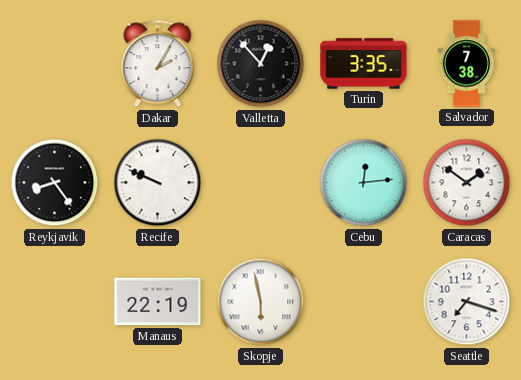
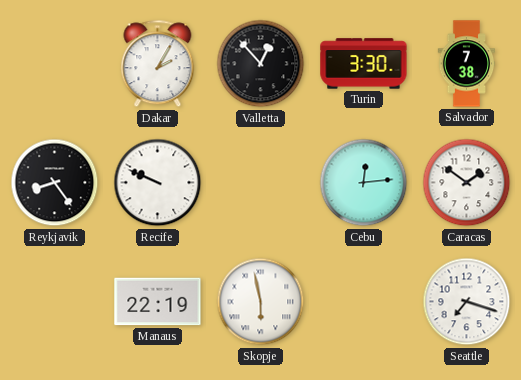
Turin: 3:35 -> 3:30
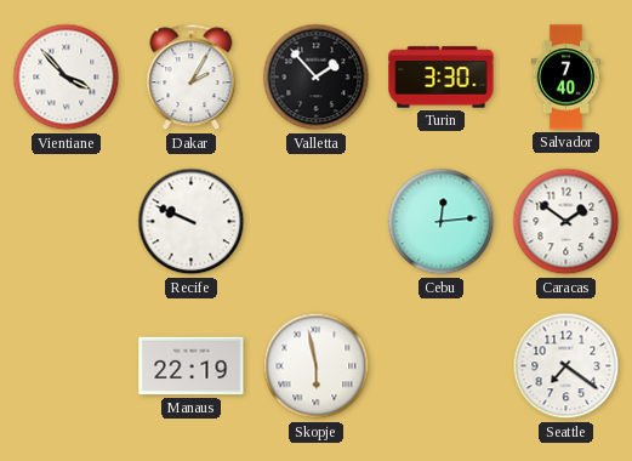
Vientiane: none -> 3:53
Valletta: 12:53 -> 1:53
Salvador: 7:38 -> 7:40
Reykjavik: 8:24 -> none
Seattle: 7:18 -> 7:21
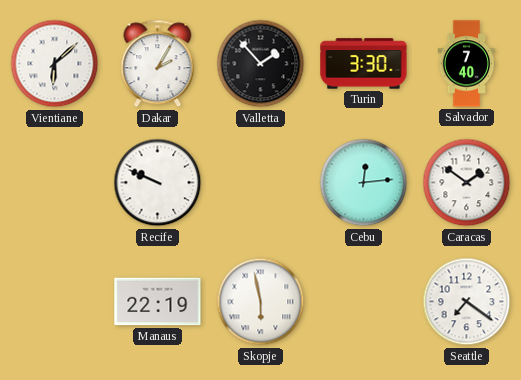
Vientiane: 3:53 -> 6:08
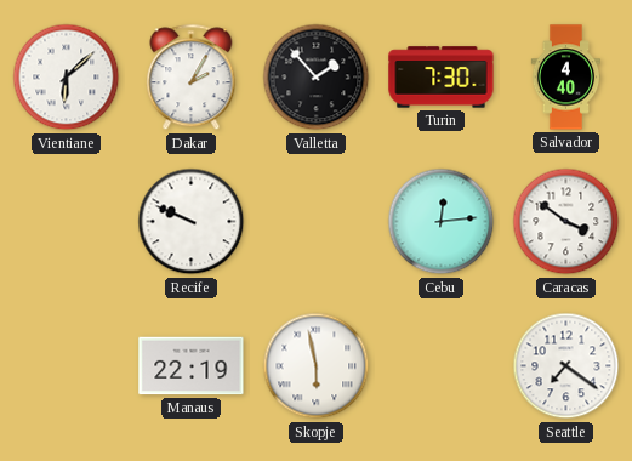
Turin: 3:30 -> 7:30
Salvador: 7:40 -> 4:40
Caracas: 1:51 -> 3:51
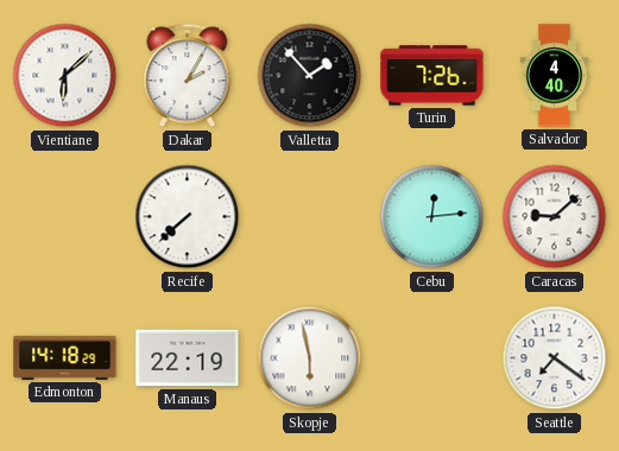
Turin: 7:30 -> 7:26
Recife: 9:49 -> 7:38
Caracas: 3:51 -> 9:08
Edmonton: none -> 14:18
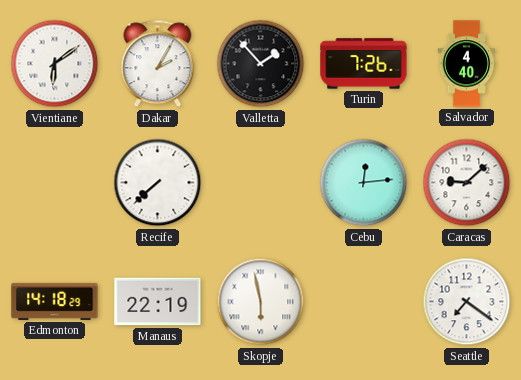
Vientiane: 6:08 -> 6:09
